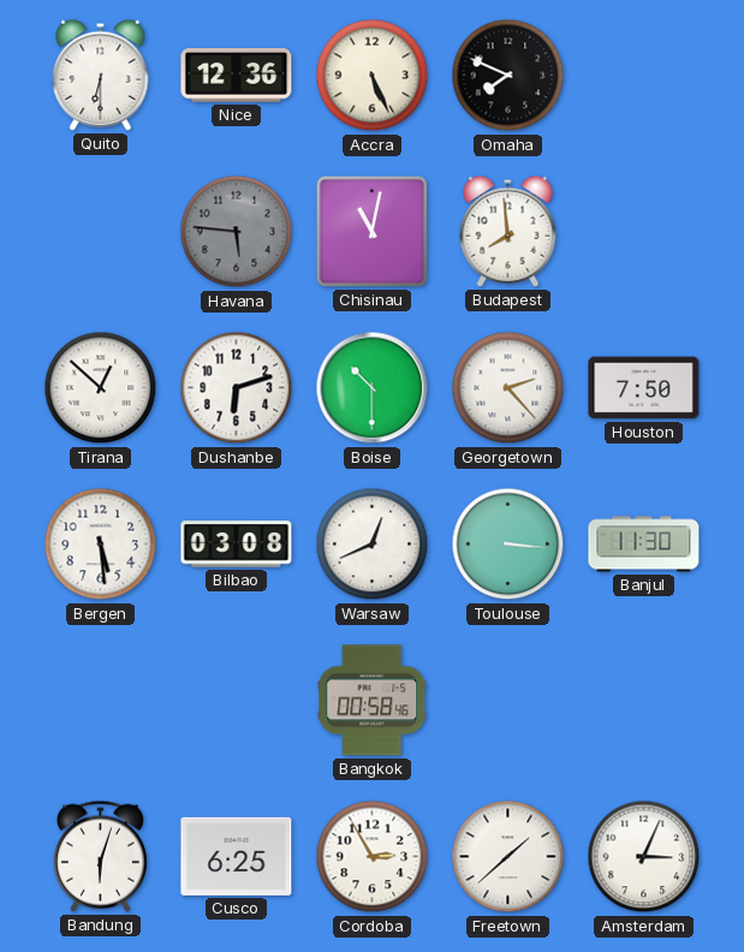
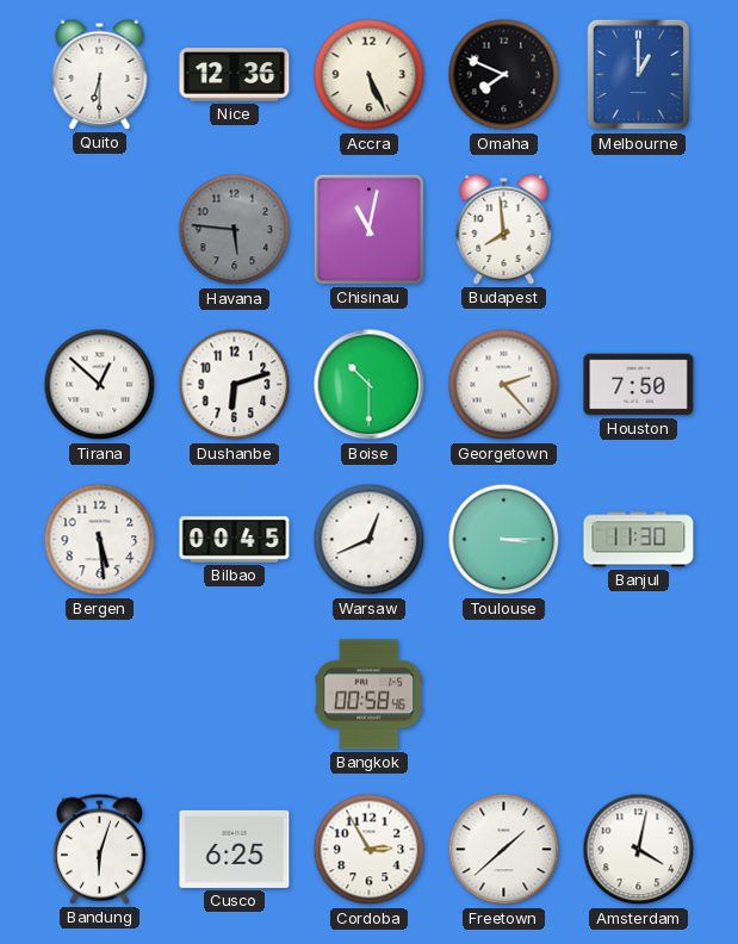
Melbourne: none -> 1:00
Bilbao: 03:08 -> 00:45
Toulouse: 3:16 -> 3:15
Amsterdam: 3:04 -> 4:02
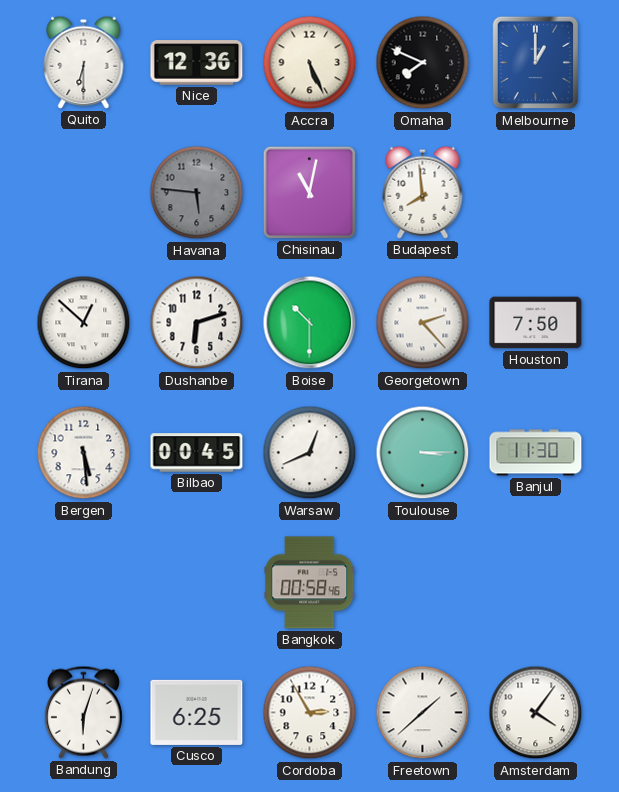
Amsterdam: 4:02 -> 4:06
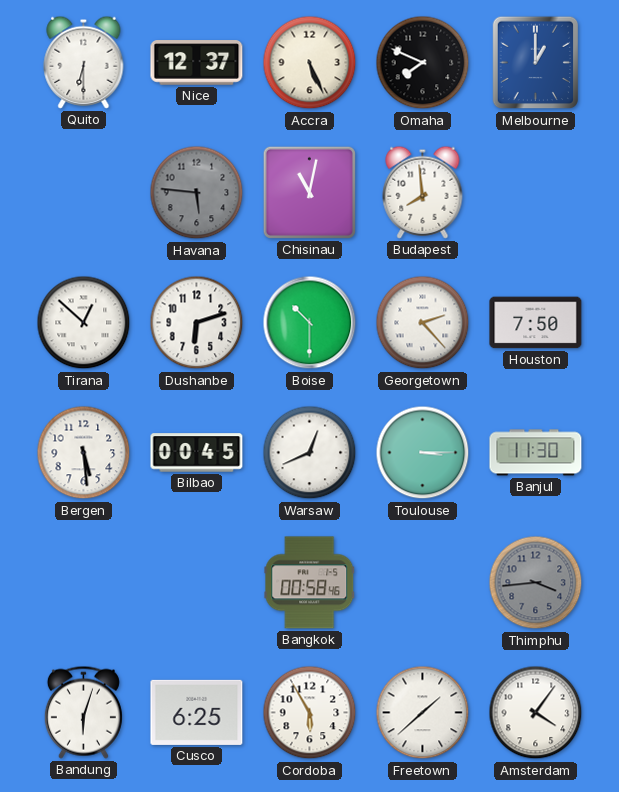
Nice: 12:36 -> 12:37
Thimphu: none -> 3:44
Cordoba: 2:55 -> 5:55
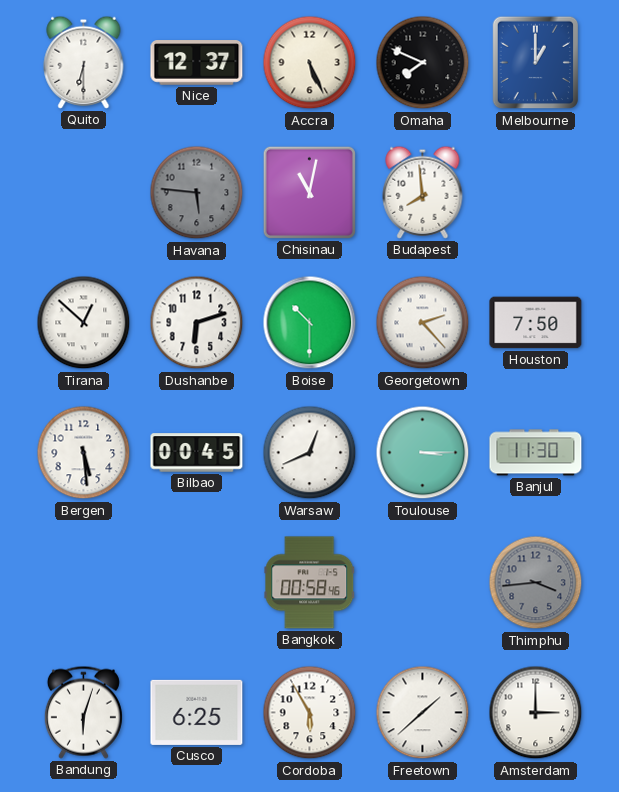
Amsterdam: 4:06 -> 3:00
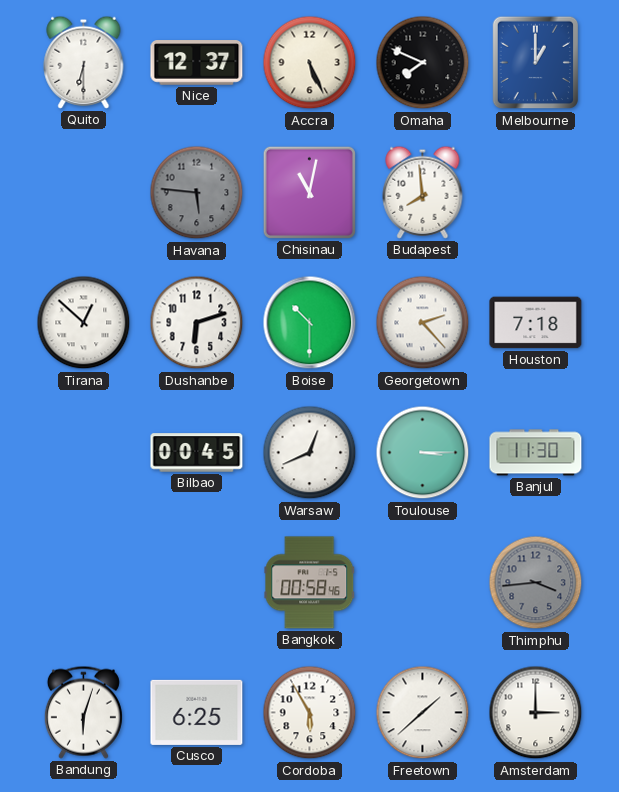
Houston: 7:50 -> 7:18
Bergen: 5:29 -> none
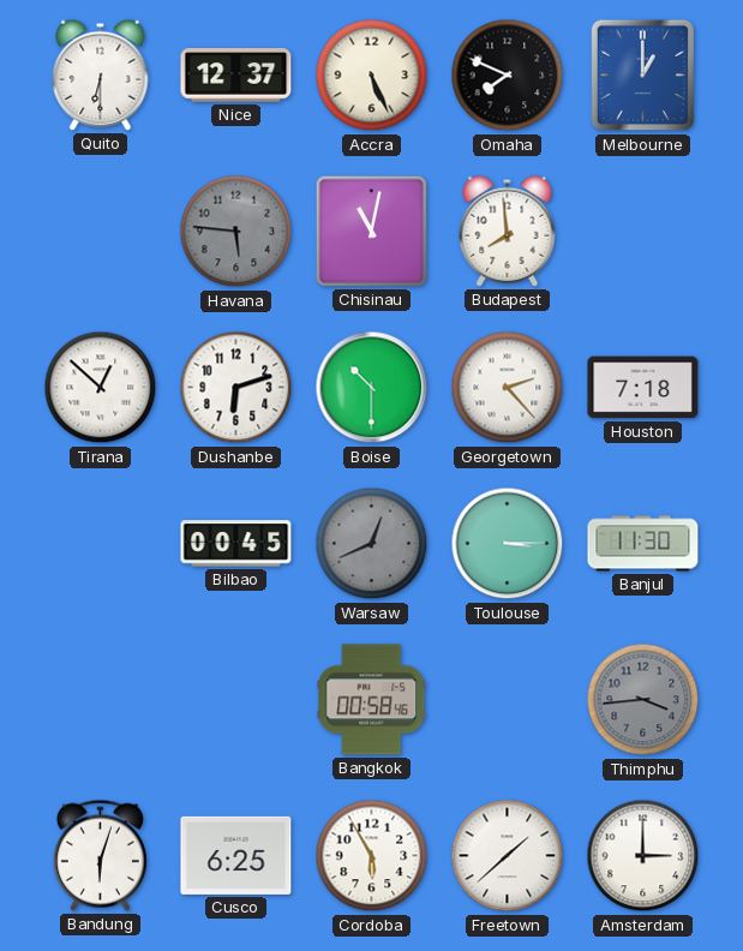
Warsaw dial: white -> grey
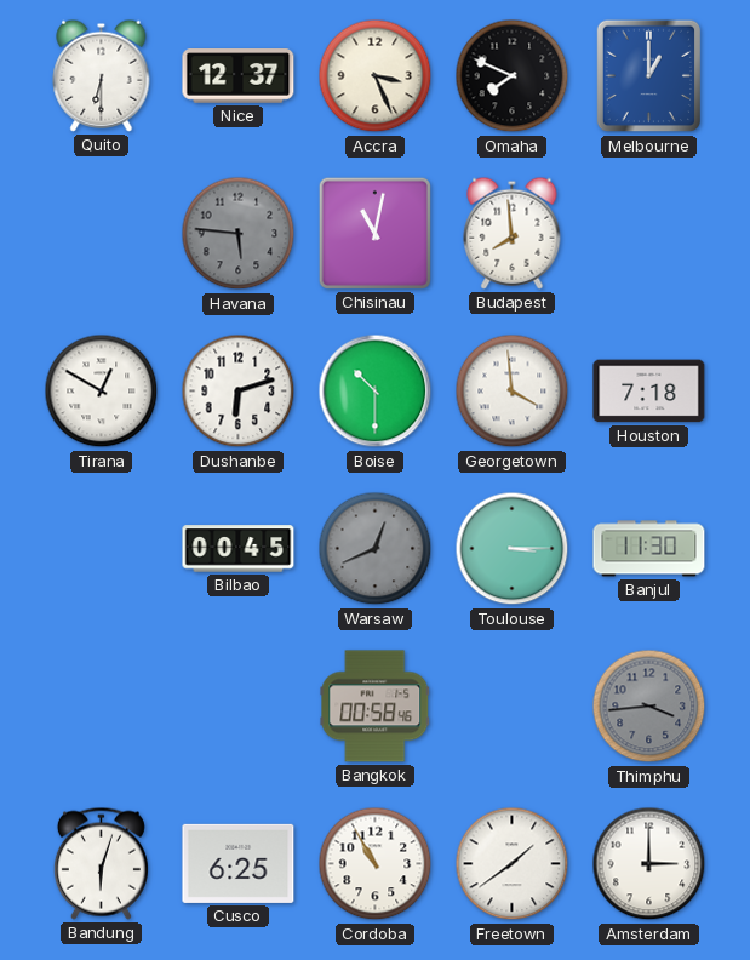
Accra: 5:26 -> 3:26
Tirana: 12:52 -> 12:50
Georgetown: 2:23 -> 3:59
Cordoba: 5:55 -> 10:55
Freetown: 1:38 -> 1:39
